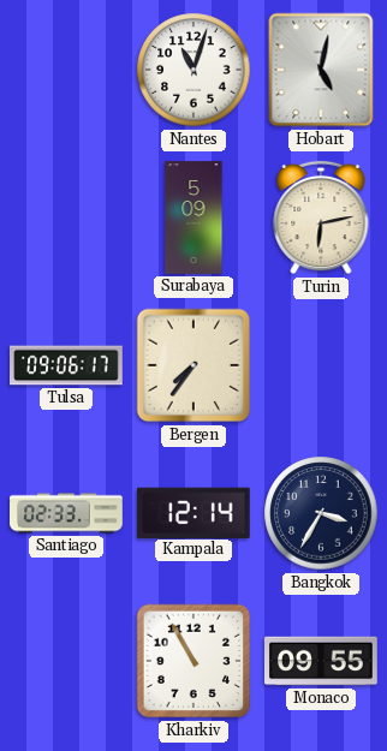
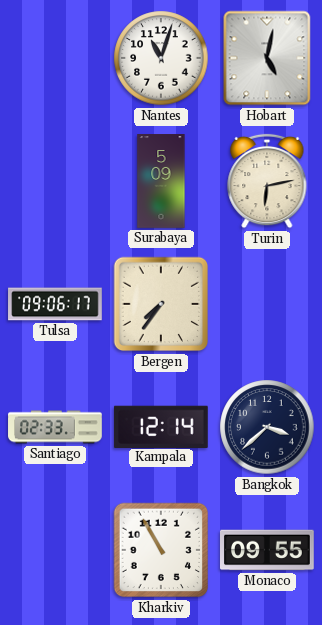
Bangkok: 3:35 -> 3:38
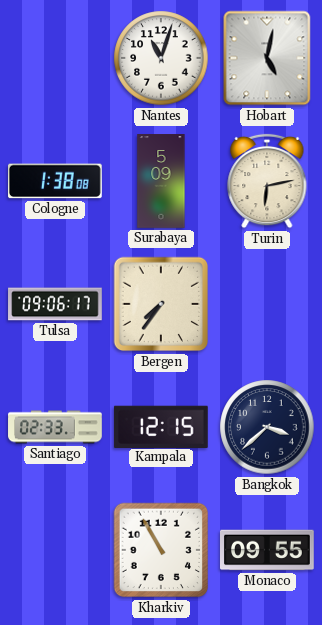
Cologne: none -> 1:38
Kampala: 12:14 -> 12:15
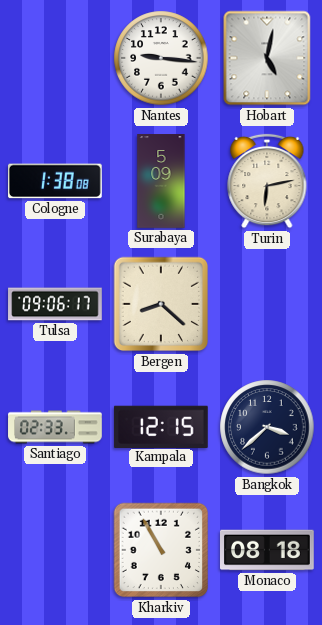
Nantes: 11:03 -> 9:16
Bergen: 7:36 -> 8:22
Monaco: 09:55 -> 08:18
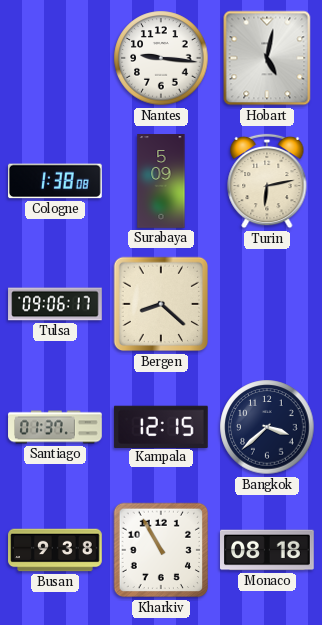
Santiago: 02:33 -> 01:37
Busan: none -> 9:38
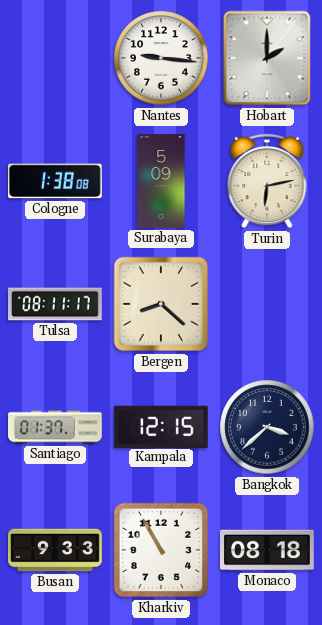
Hobart: 5:02 -> 2:00
Tulsa: 09:06 -> 08:11
Busan: 9:38 -> 9:33
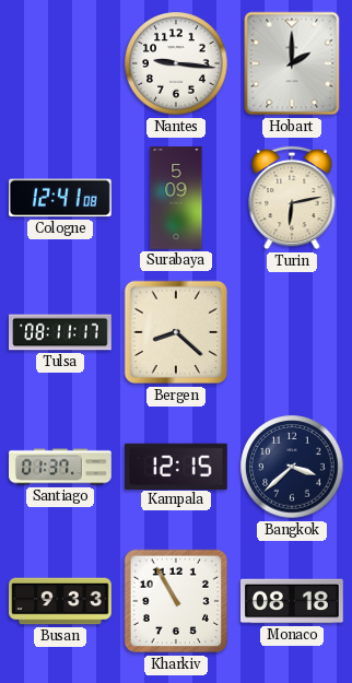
Cologne: 1:38 -> 12:41
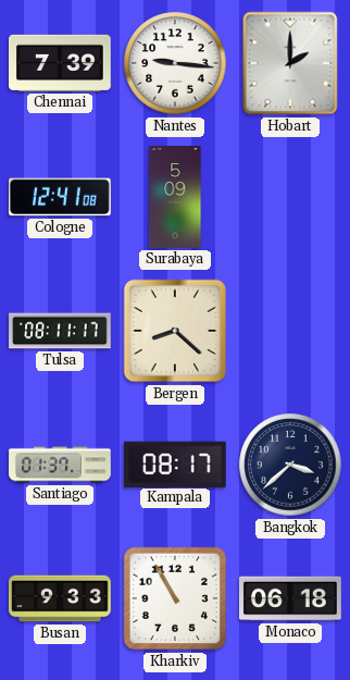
Chennai: none -> 7:39
Turin: 6:13 -> none
Kampala: 12:15 -> 08:17
Monaco: 08:18 -> 06:18
